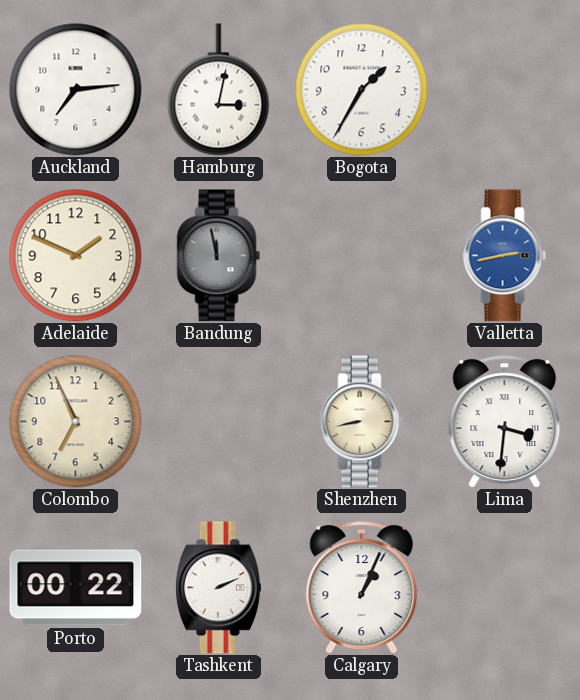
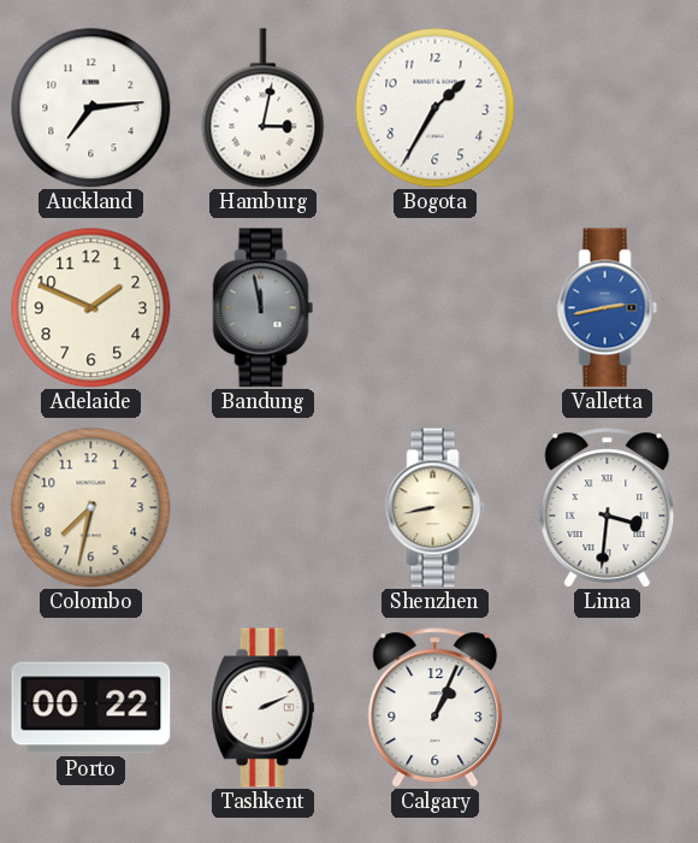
Colombo: 6:56 -> 7:32
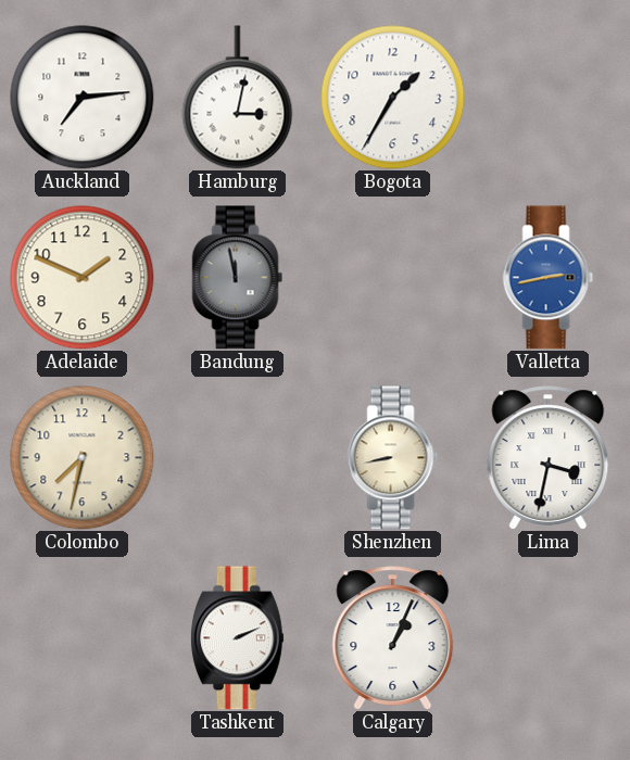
Lima: 3:31 -> 3:32
Porto: 00:22 -> none
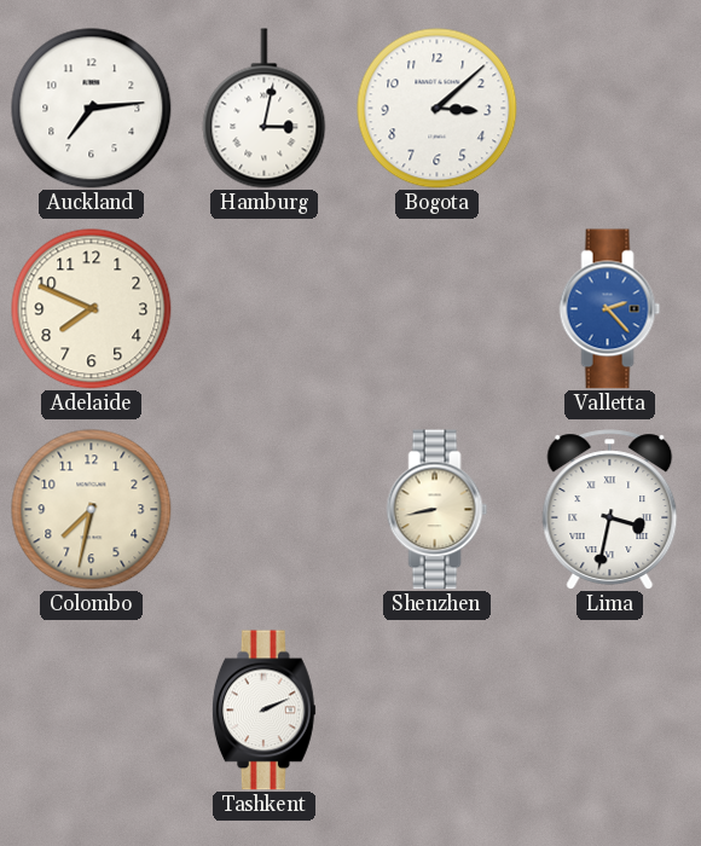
Bogota: 1:35 -> 3:08
Adelaide: 1:49 -> 7:49
Bandung: 11:58 -> none
Valletta: 2:43 -> 2:23
Calgary: 1:04 -> none
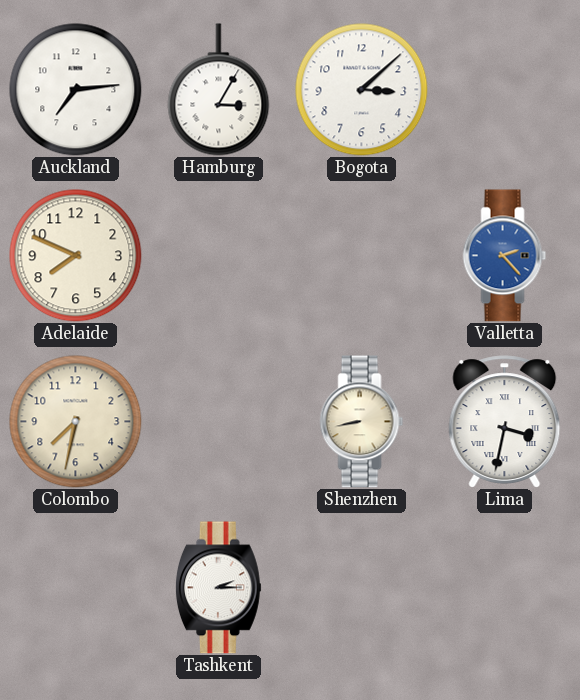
Hamburg: 3:02 -> 3:05
Tashkent: 2:11 -> 2:15
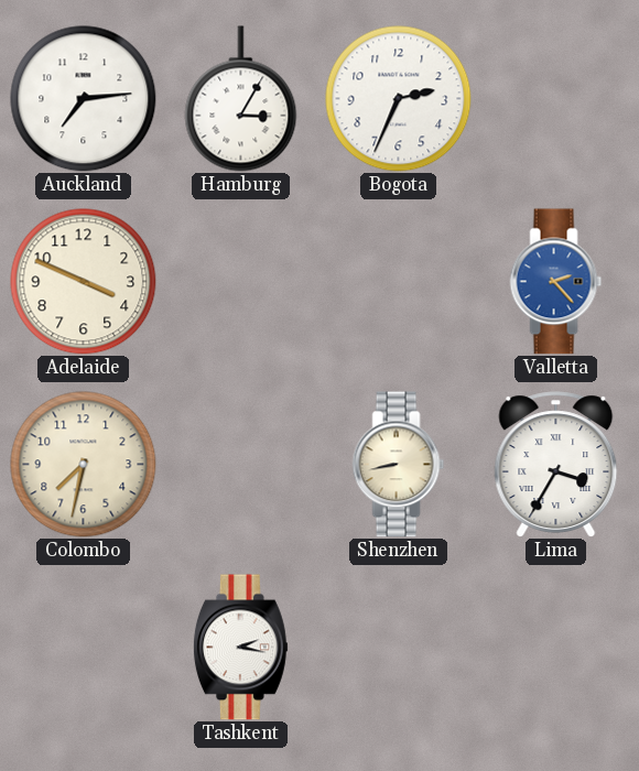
Bogota: 3:08 -> 2:34
Adelaide: 7:49 -> 3:49
Lima: 3:32 -> 3:35
Tashkent: 2:15 -> 2:17
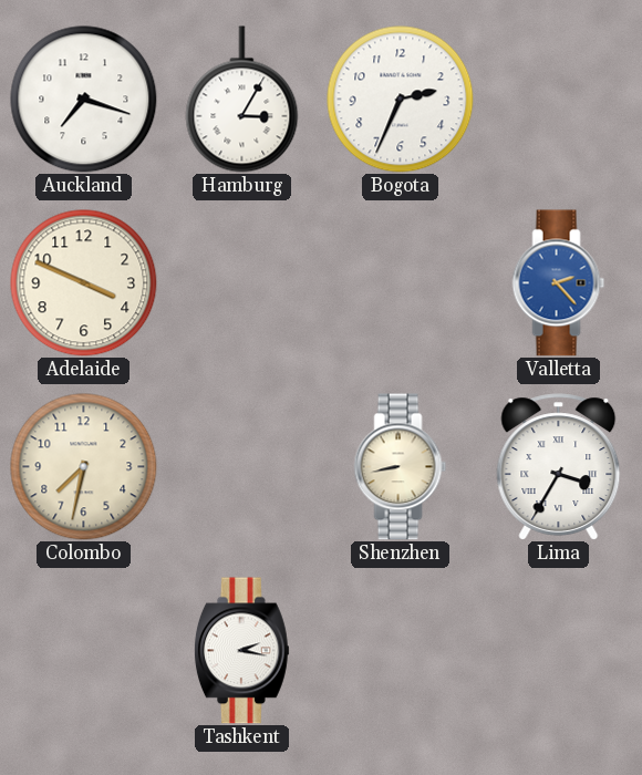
Auckland: 7:14 -> 7:18
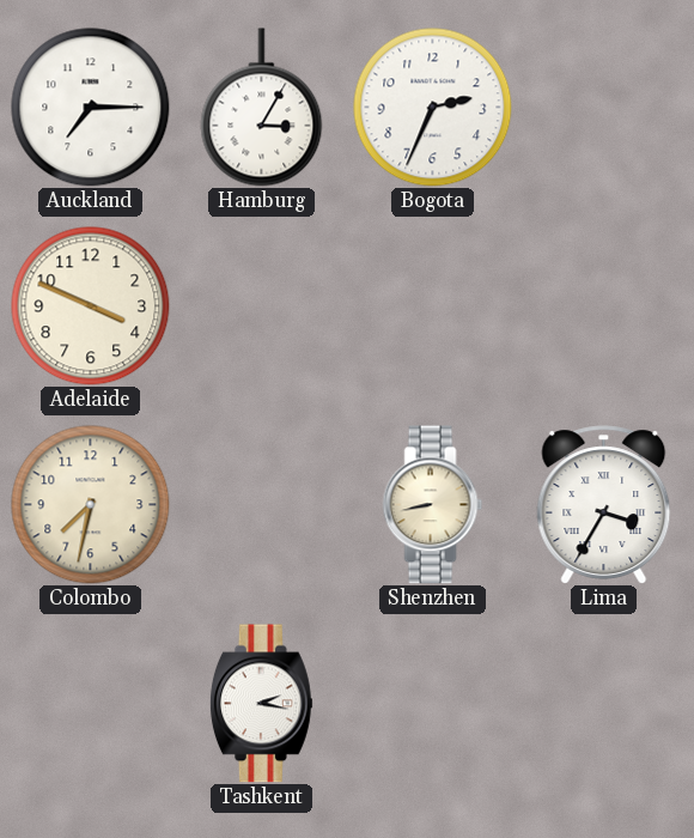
Auckland: 7:18 -> 7:15
Valletta: 2:23 -> none
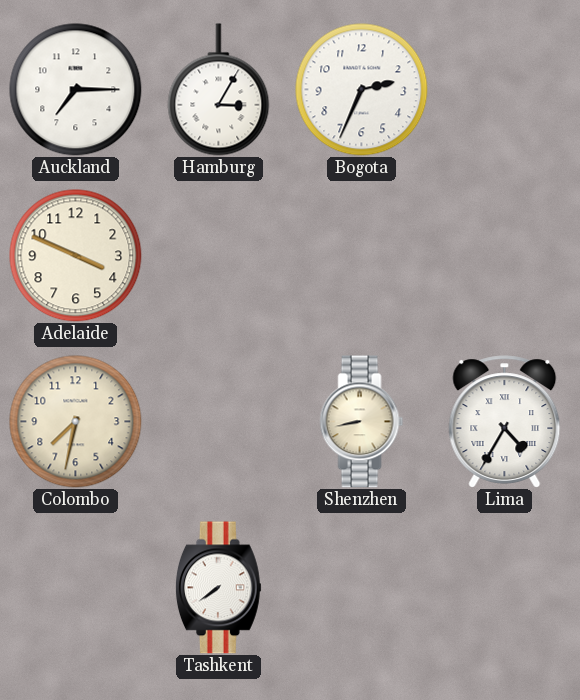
Lima: 3:35 -> 4:35
Tashkent: 2:17 -> 7:39
